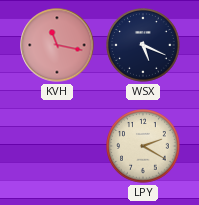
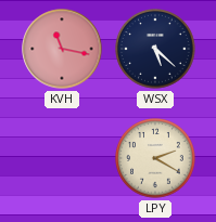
WSX: 5:19 -> 5:22
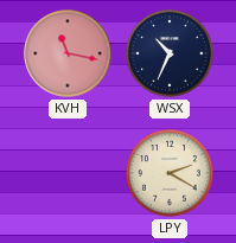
WSX: 5:22 -> 10:34
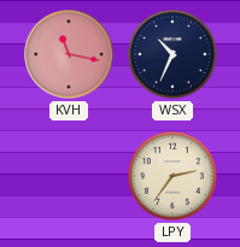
LPY: 2:20 -> 2:36
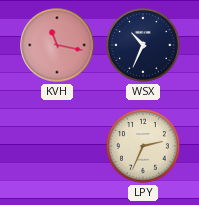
LPY: 2:36 -> 2:34
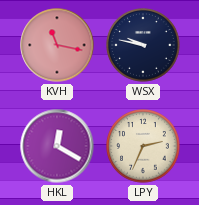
WSX: 10:34 -> 9:47
HKL: none -> 12:20
